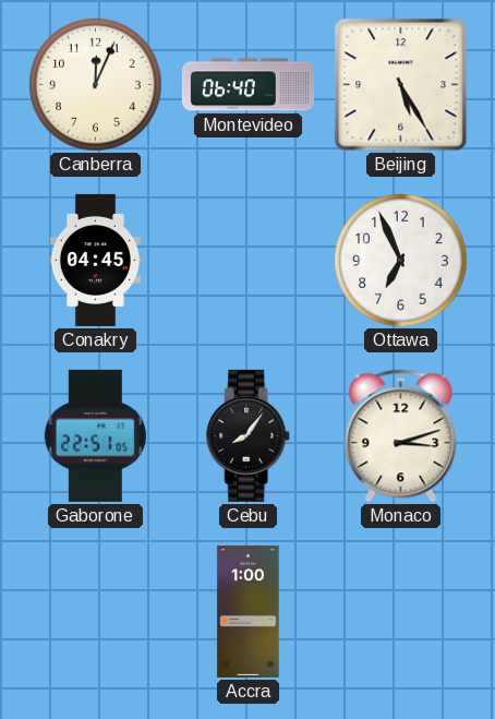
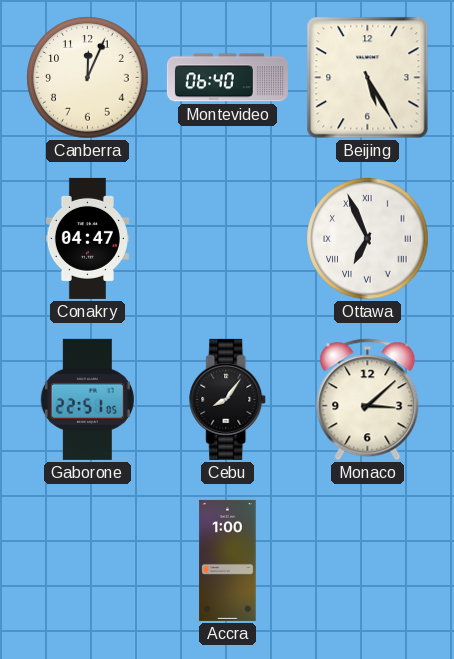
Conakry: 04:45 -> 04:47
Ottawa numerals: Arabic -> Roman
Monaco: 3:12 -> 3:08
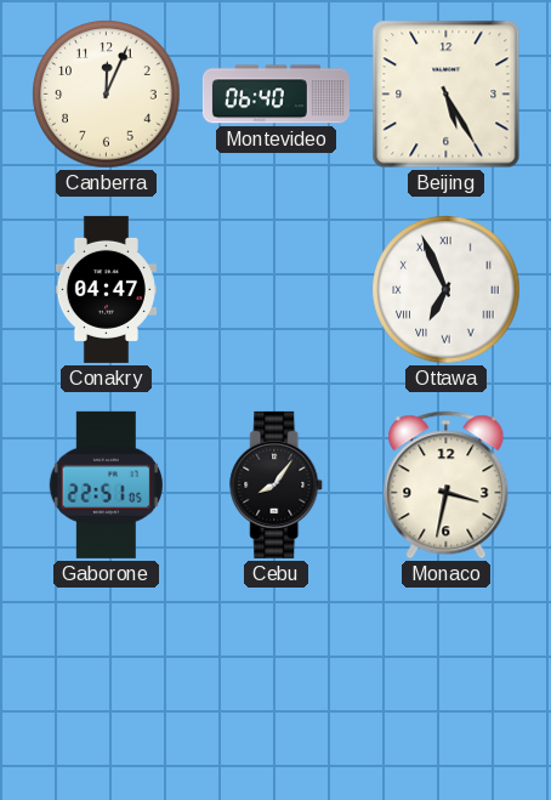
Monaco: 3:08 -> 3:32
Accra: 1:00 -> none
